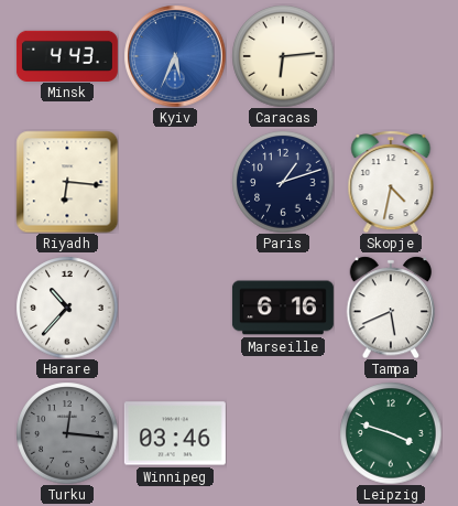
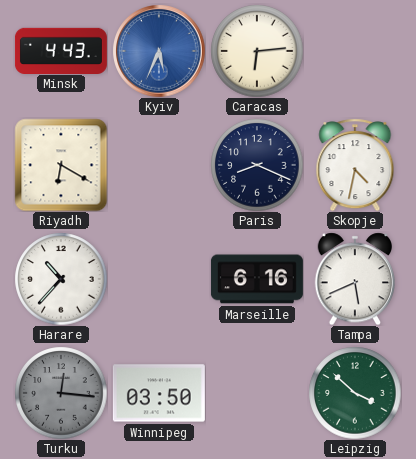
Riyadh: 6:16 -> 6:20
Paris: 1:12 -> 8:19
Winnipeg: 03:46 -> 03:50
Leipzig: 3:48 -> 3:52
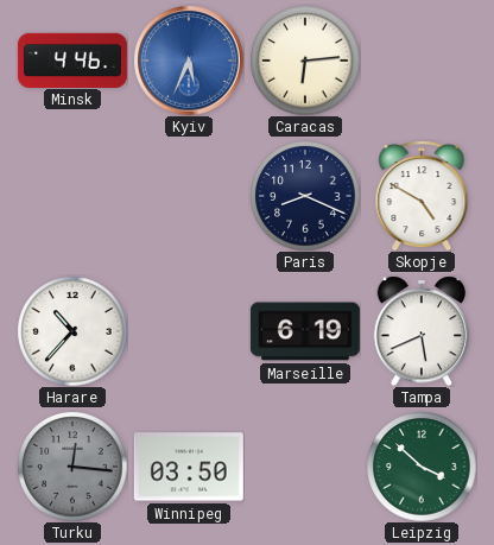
Minsk: 4:43 -> 4:46
Riyadh: 6:20 -> none
Skopje: 4:32 -> 4:50
Marseille: 6:16 -> 6:19
